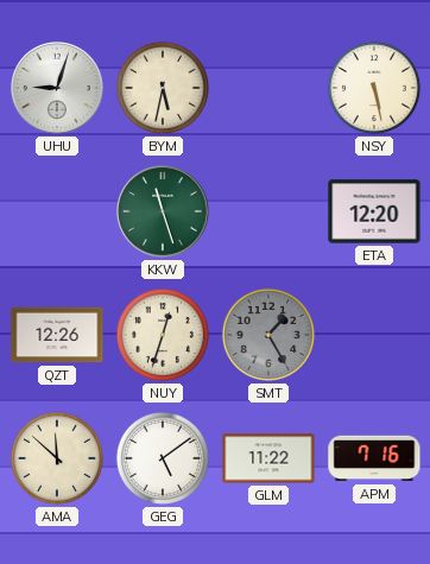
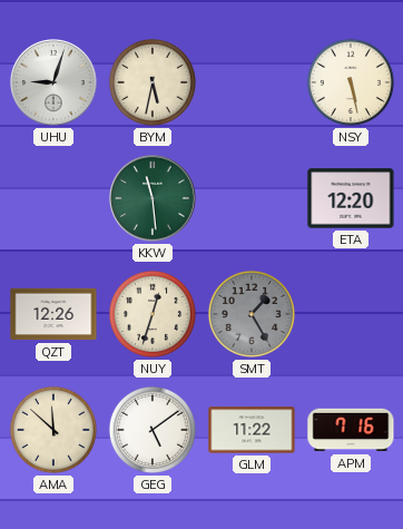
KKW: 11:27 -> 11:29
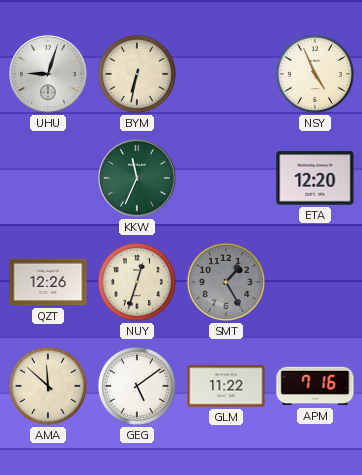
BYM: 5:32 -> 6:32
NSY: 5:28 -> 4:56
KKW: 11:29 -> 11:34
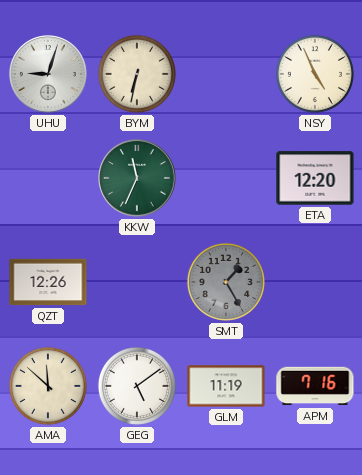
NUY: 12:33 -> none
GLM: 11:22 -> 11:19
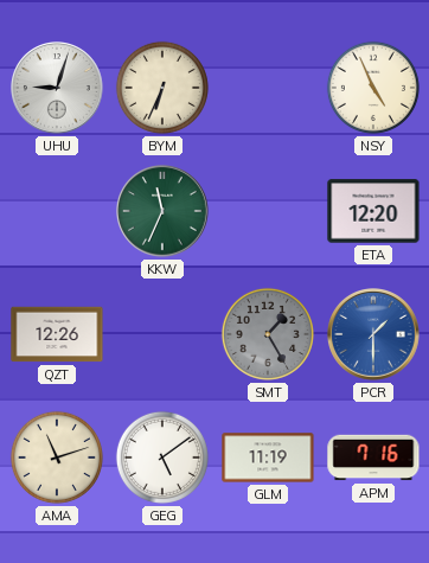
BYM: 6:32 -> 6:34
PCR: none -> 1:30
AMA: 11:52 -> 11:12
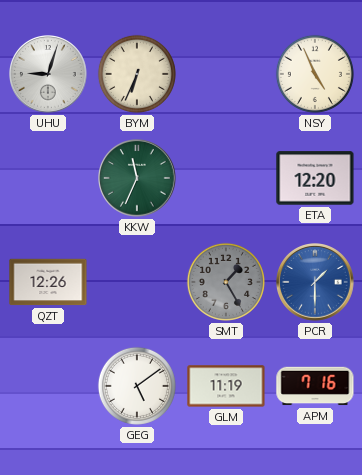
AMA: 11:12 -> none
